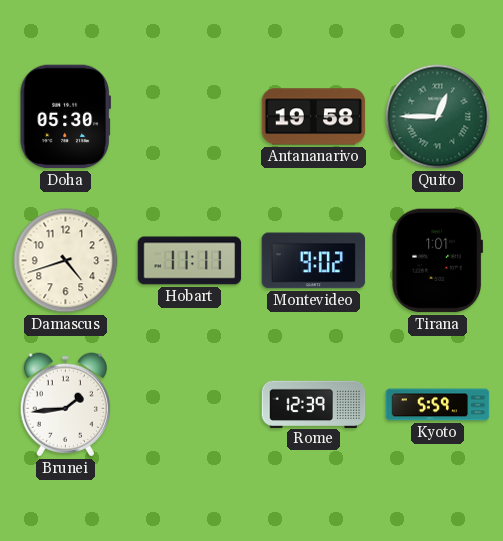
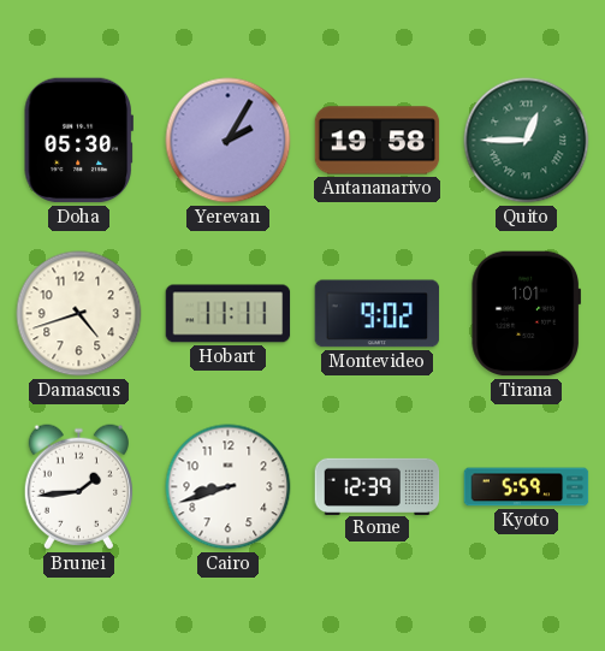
Yerevan: none -> 2:05
Cairo: none -> 8:42
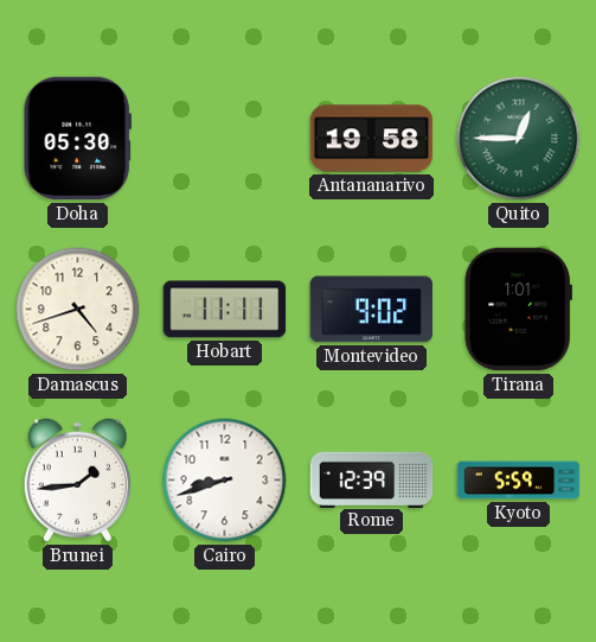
Yerevan: 2:05 -> none
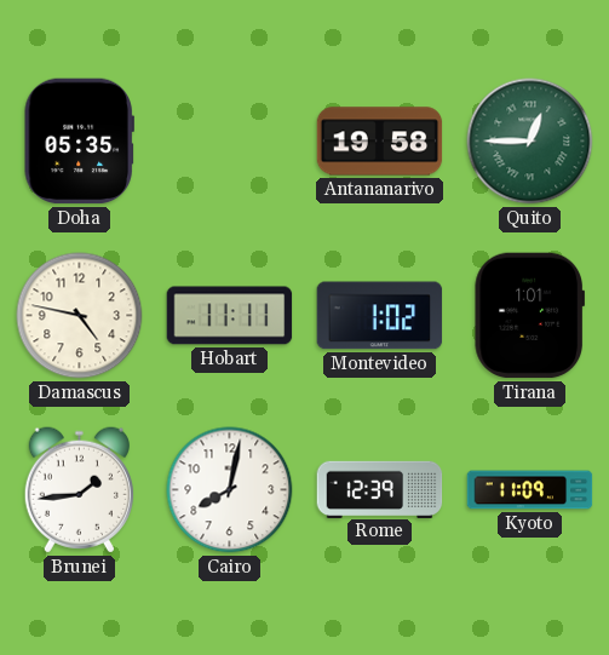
Doha: 05:30 -> 05:35
Damascus: 4:42 -> 4:47
Montevideo: 9:02 -> 1:02
Cairo: 8:42 -> 8:02
Kyoto: 5:59 -> 11:09
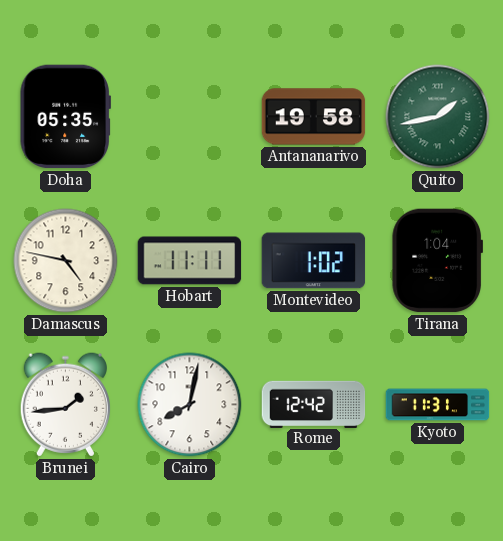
Quito: 12:45 -> 1:43
Tirana: 1:01 -> 1:04
Rome: 12:39 -> 12:42
Kyoto: 11:09 -> 11:31
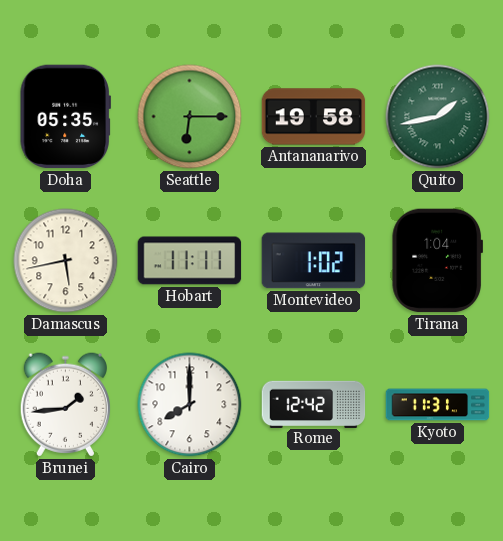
Seattle: none -> 6:15
Damascus: 4:47 -> 5:43
Cairo: 8:02 -> 8:00
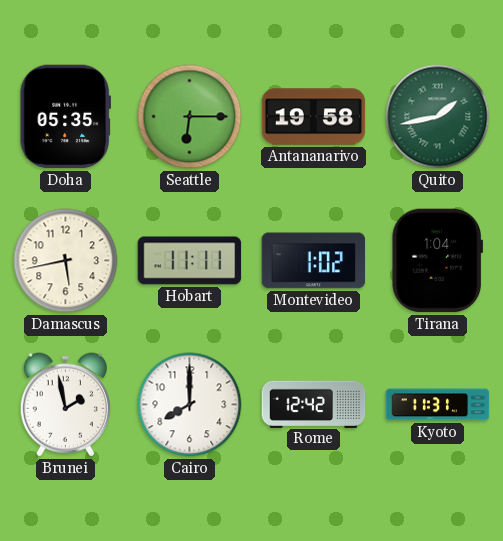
Brunei: 1:44 -> 1:58
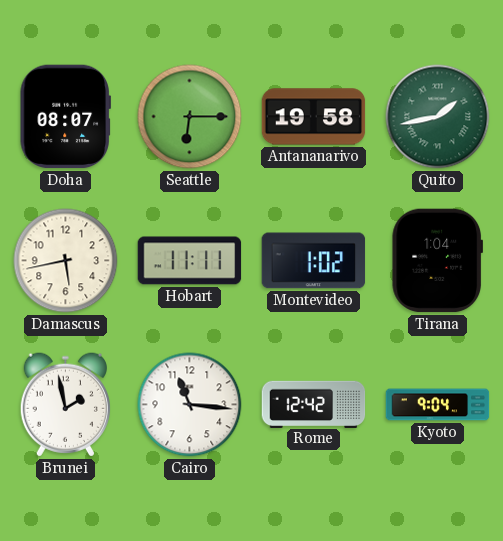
Doha: 05:35 -> 08:07
Cairo: 8:00 -> 11:16
Kyoto: 11:31 -> 9:04
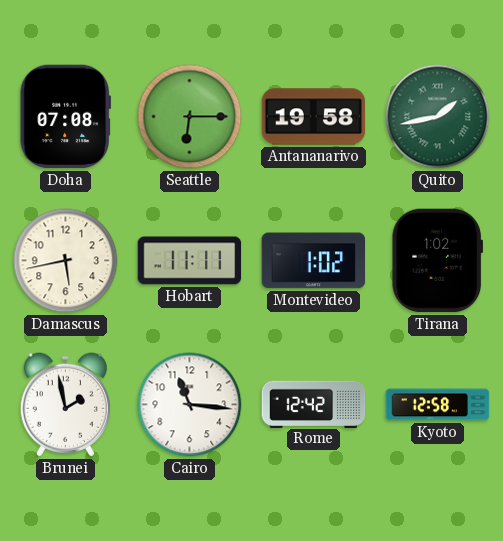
Doha: 08:07 -> 07:08
Tirana: 1:04 -> 1:02
Kyoto: 9:04 -> 12:58
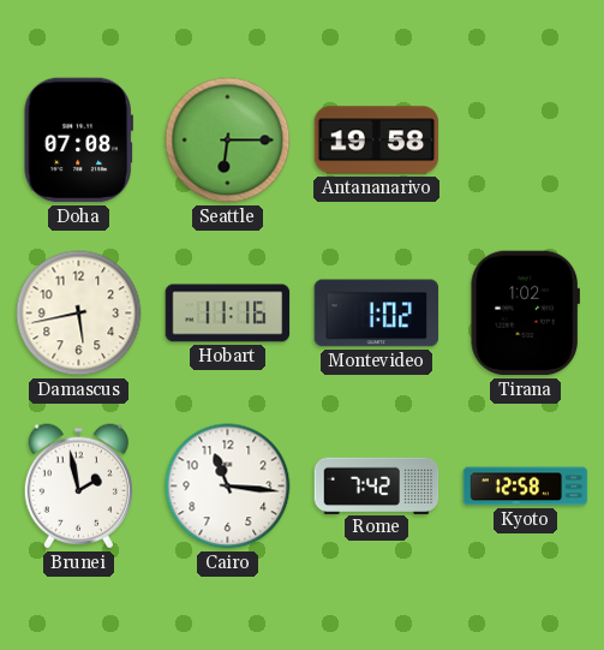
Quito: 1:43 -> none
Hobart: 11:11 -> 11:16
Rome: 12:42 -> 7:42
